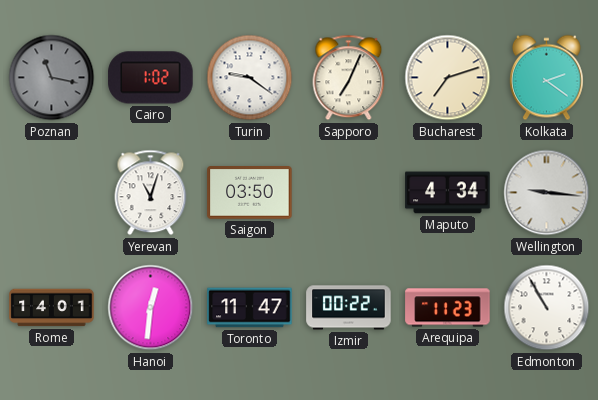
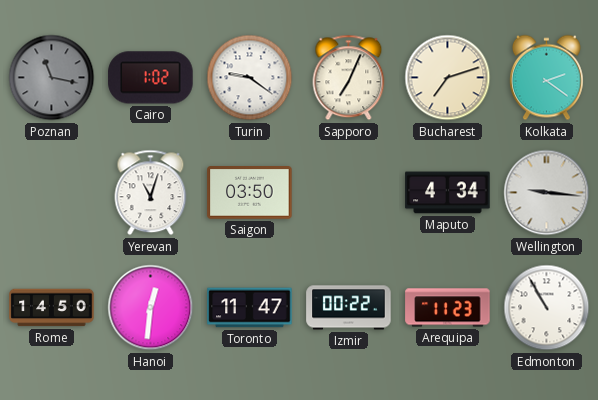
Rome: 14:01 -> 14:50
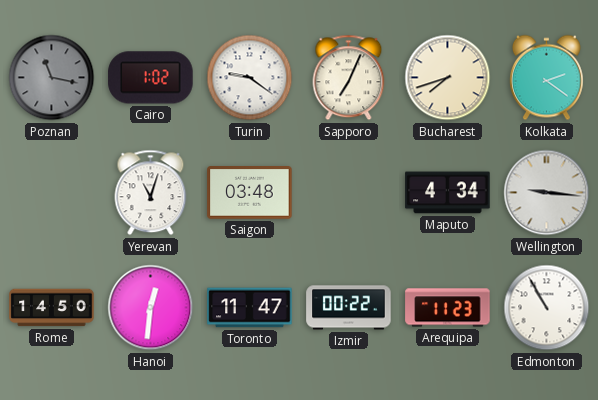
Bucharest: 7:12 -> 7:42
Saigon: 03:50 -> 03:48
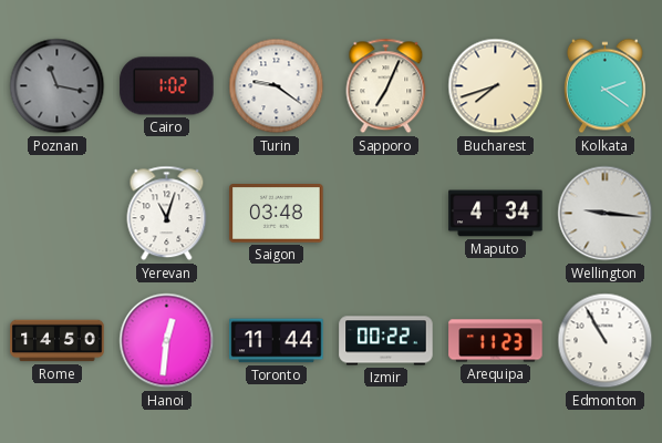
Toronto: 11:47 -> 11:44
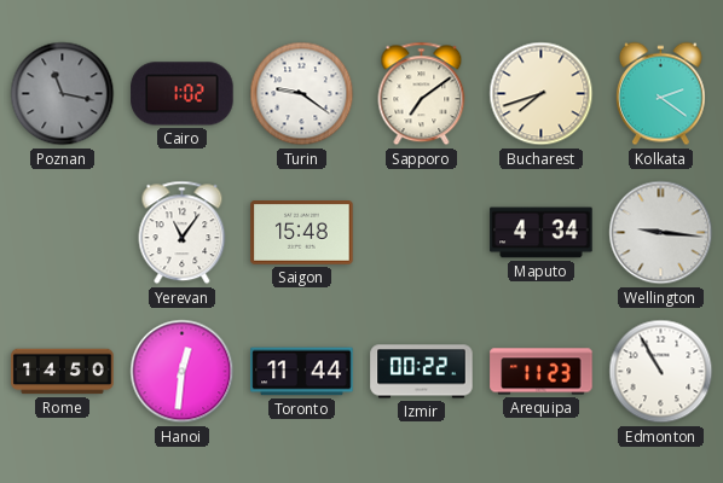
Sapporo: 7:04 -> 7:09
Yerevan: 11:03 -> 11:06
Saigon: 03:48 -> 15:48
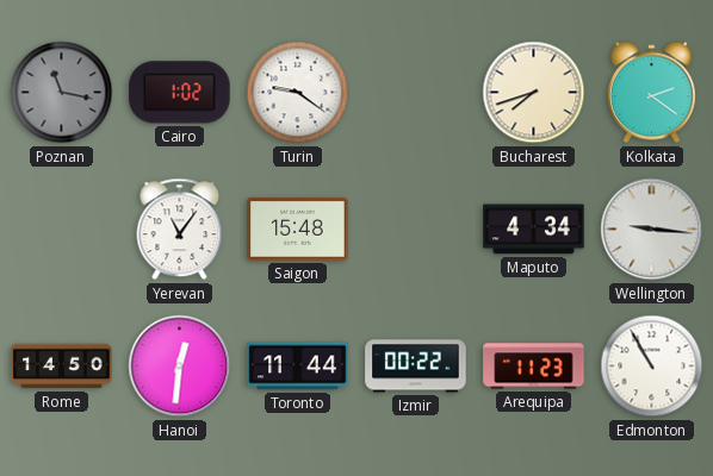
Sapporo: 7:09 -> none
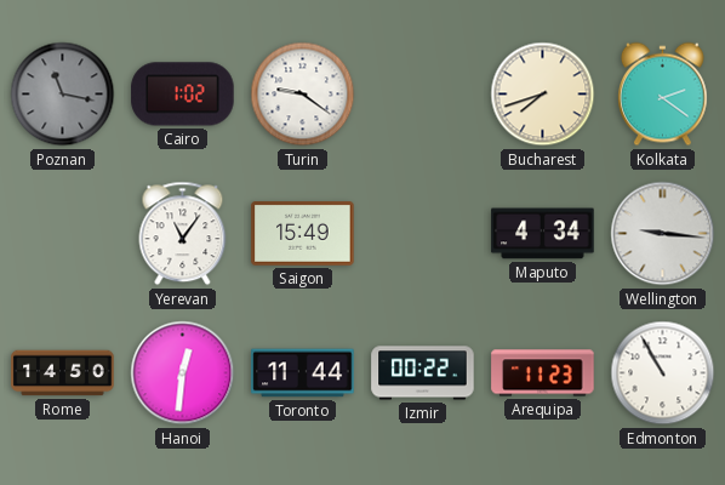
Saigon: 15:48 -> 15:49
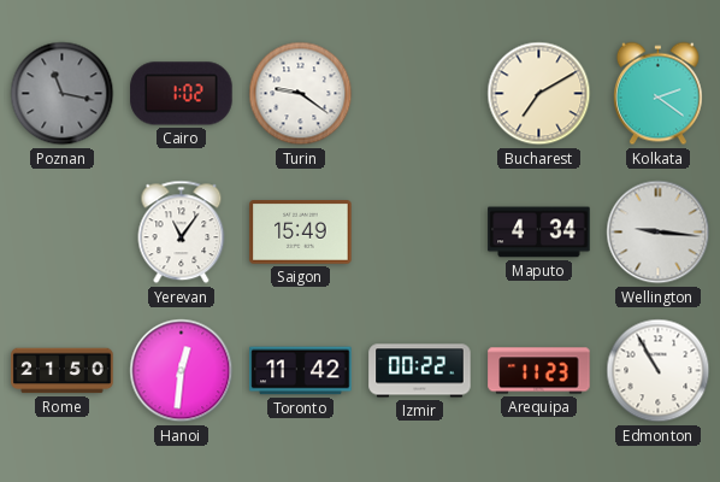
Bucharest: 7:42 -> 7:10
Rome: 14:50 -> 21:50
Toronto: 11:44 -> 11:42
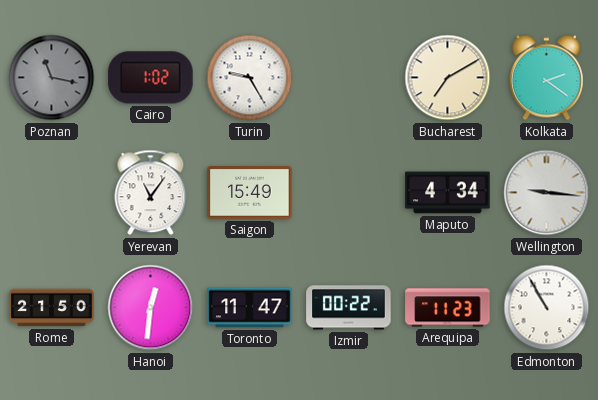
Turin: 9:21 -> 9:25
Toronto: 11:42 -> 11:47
